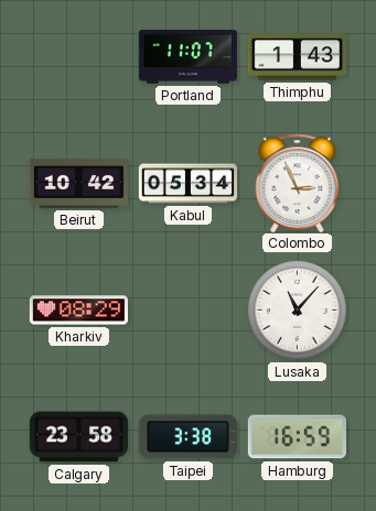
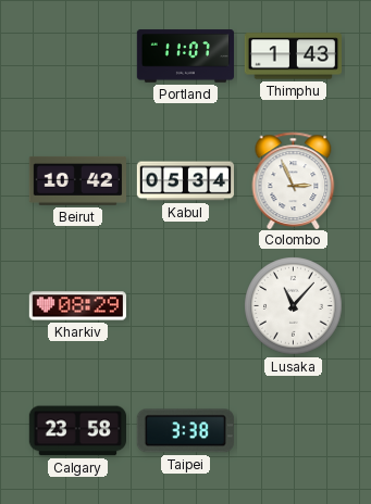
Hamburg: 16:59 -> none
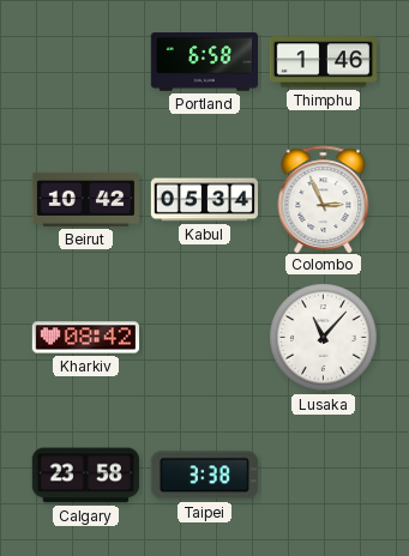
Portland: 11:07 -> 6:58
Thimphu: 1:43 -> 1:46
Kharkiv: 08:29 -> 08:42
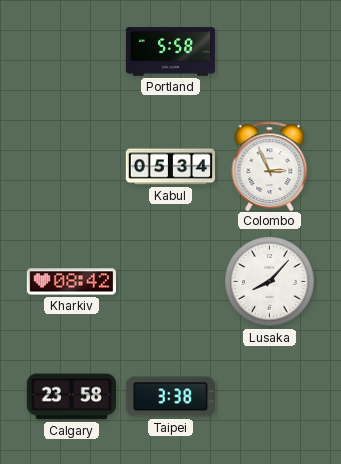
Portland: 6:58 -> 5:58
Thimphu: 1:46 -> none
Beirut: 10:42 -> none
Lusaka: 11:07 -> 8:07
